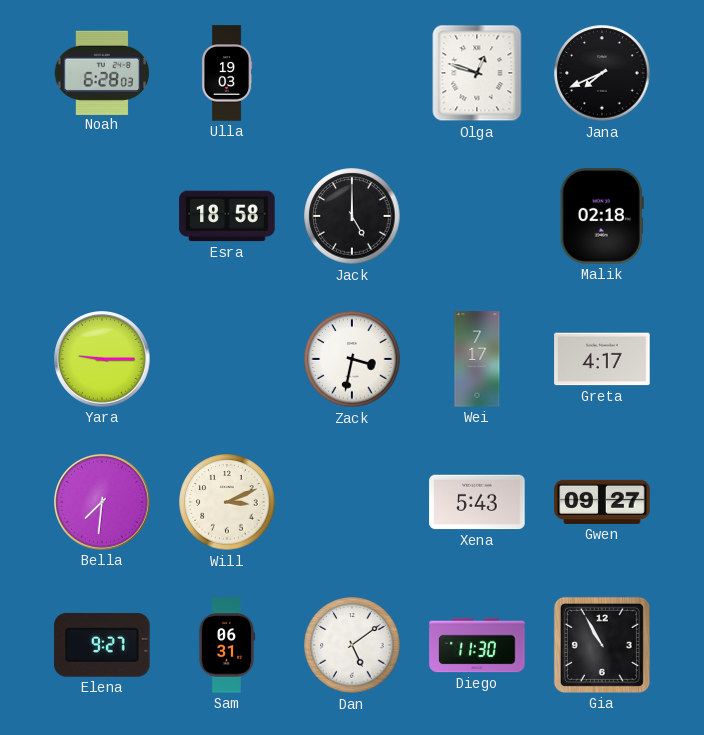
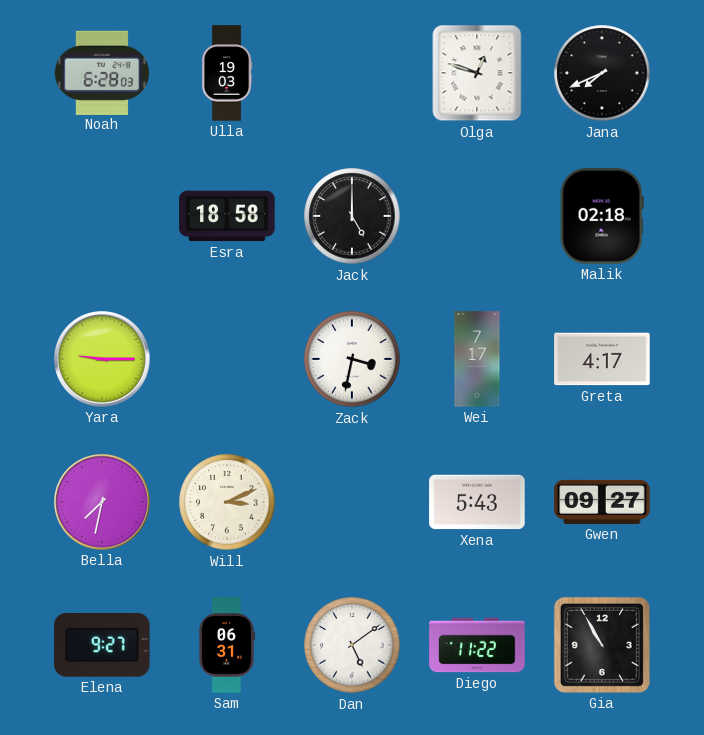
Bella: 7:31 -> 7:32
Diego: 11:30 -> 11:22
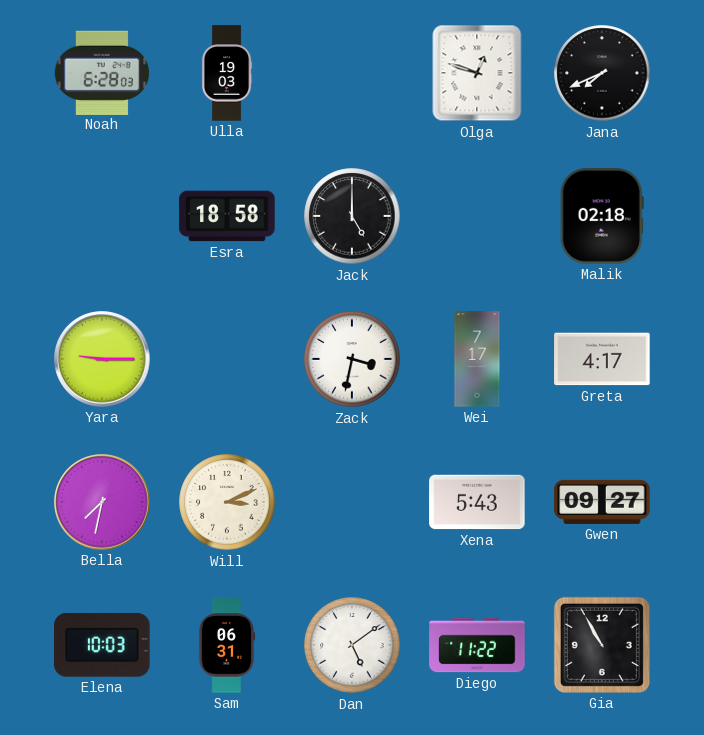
Elena: 9:27 -> 10:03
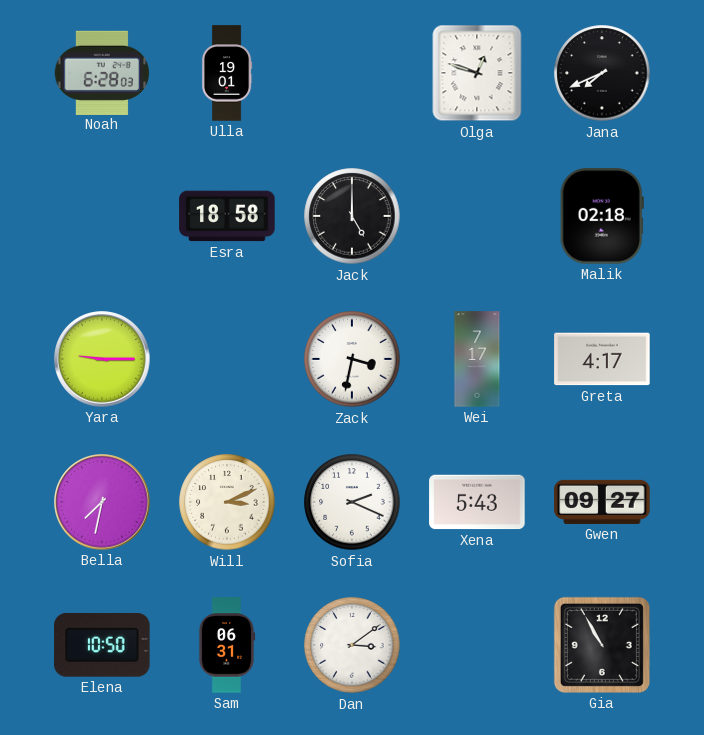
Ulla: 19:03 -> 19:01
Sofia: none -> 2:19
Elena: 10:03 -> 10:50
Dan: 5:09 -> 3:09
Diego: 11:22 -> none
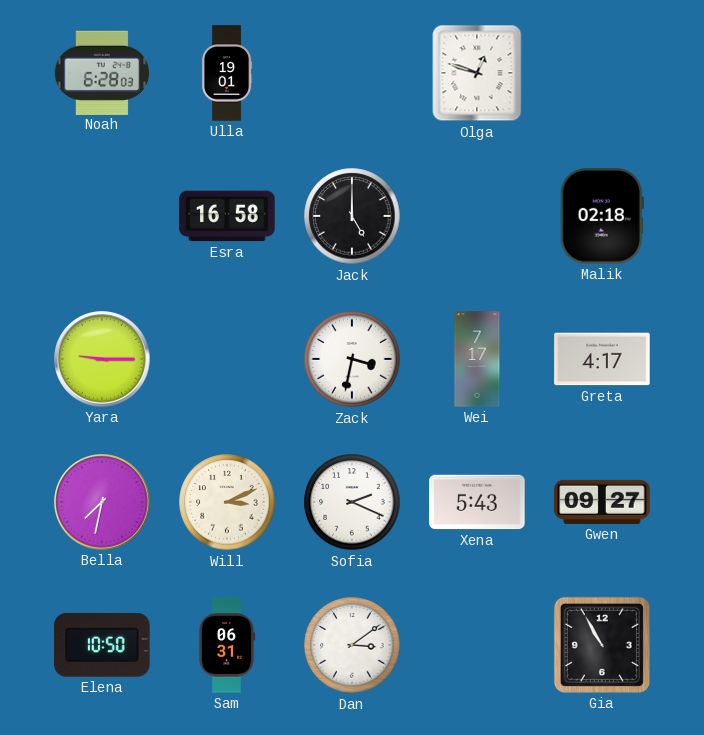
Jana: 7:41 -> none
Esra: 18:58 -> 16:58
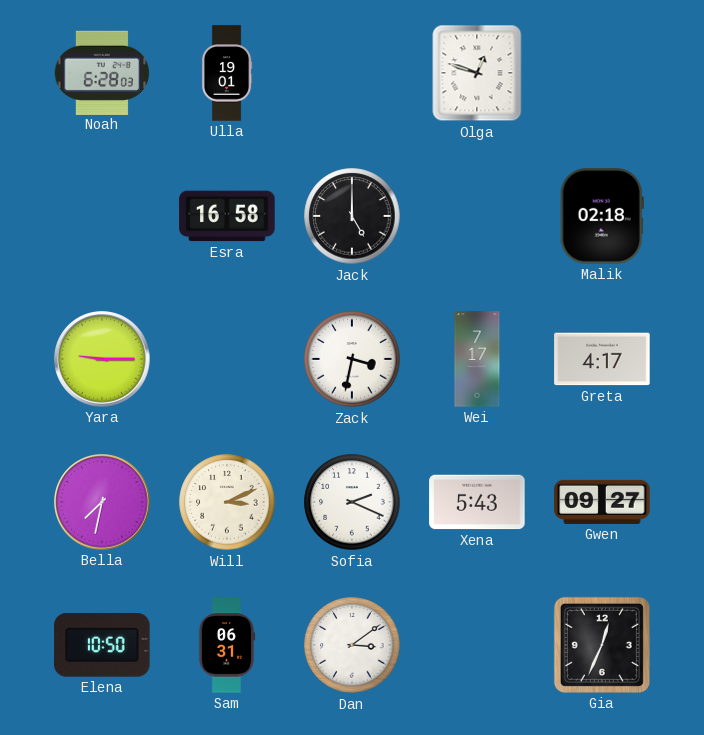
Gia: 10:55 -> 12:34
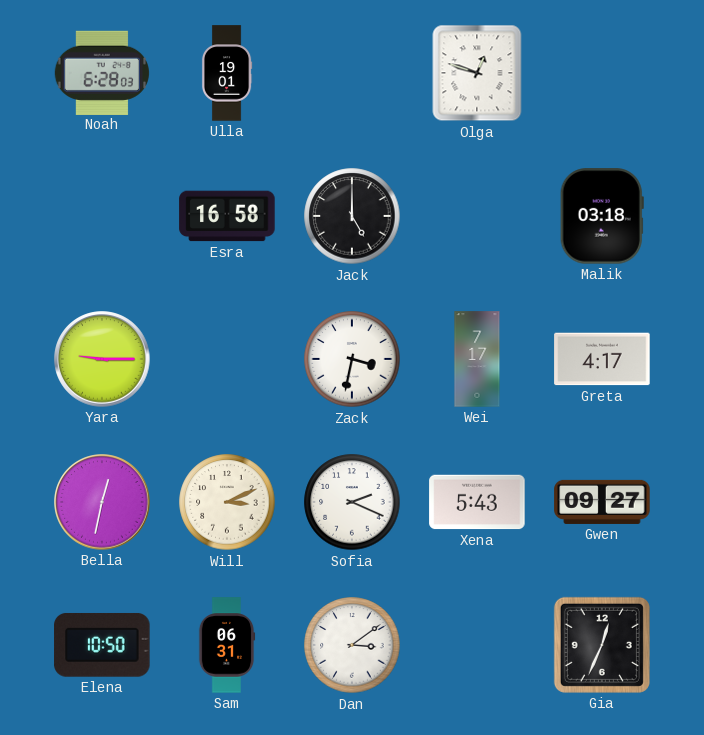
Malik: 02:18 -> 03:18
Bella: 7:32 -> 12:32
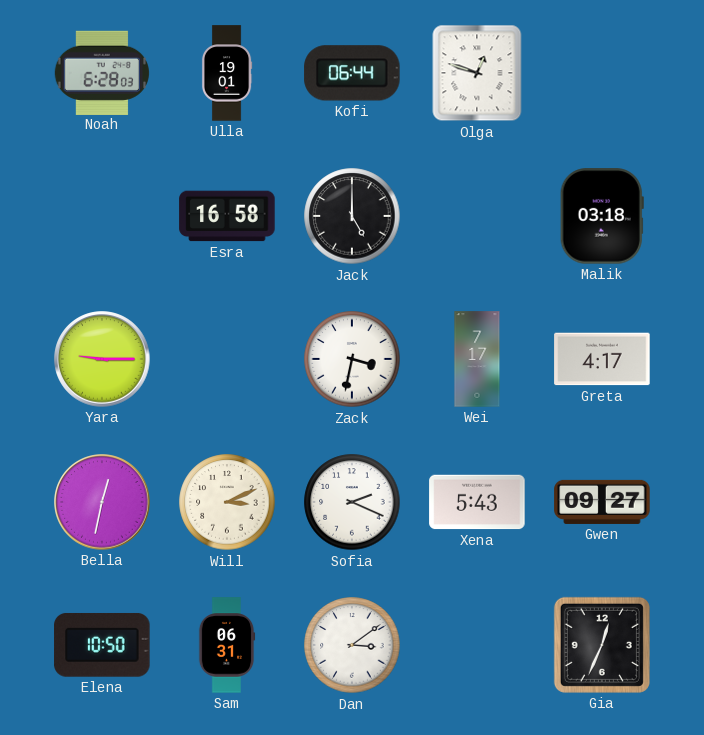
Kofi: none -> 06:44
